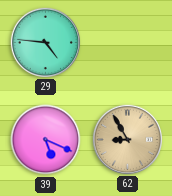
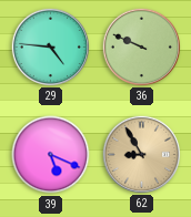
36: none -> 9:49
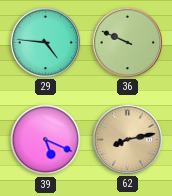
62: 8:55 -> 8:13
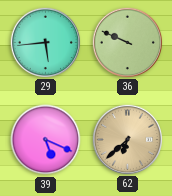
29: 4:46 -> 5:44
62: 8:13 -> 6:38
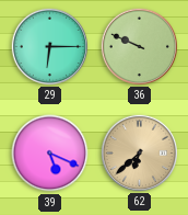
29: 5:44 -> 6:15
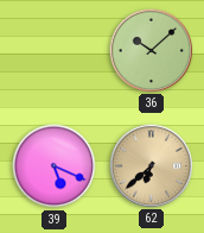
29: 6:15 -> none
36: 9:49 -> 10:08
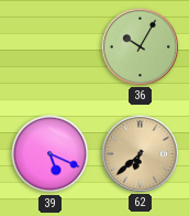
36: 10:08 -> 10:05
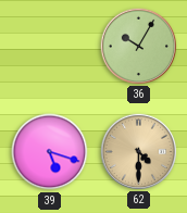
39: 5:19 -> 5:18
62: 6:38 -> 4:30
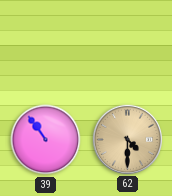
36: 10:05 -> none
39: 5:18 -> 10:54
